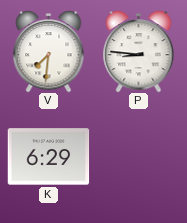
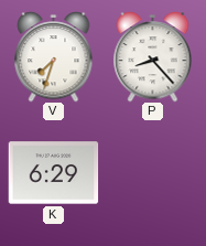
V: 7:31 -> 7:33
P: 8:46 -> 8:23
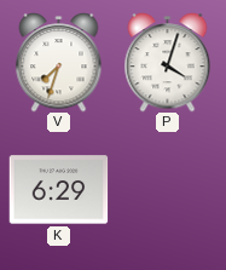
P: 8:23 -> 4:03
